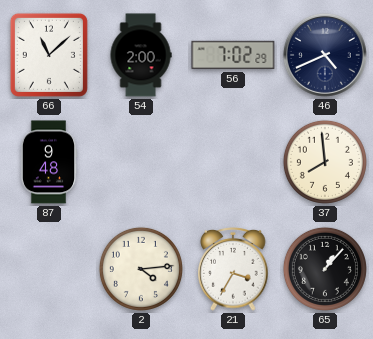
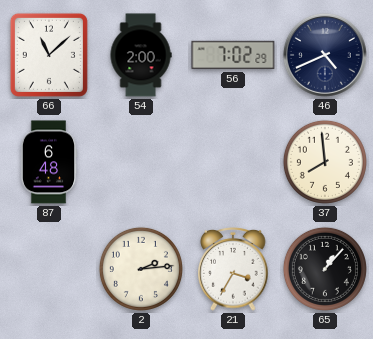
87: 9:48 -> 6:48
2: 4:14 -> 2:14
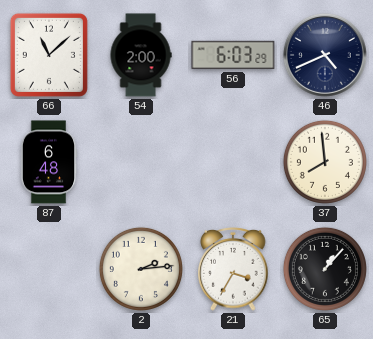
56: 7:02 -> 6:03
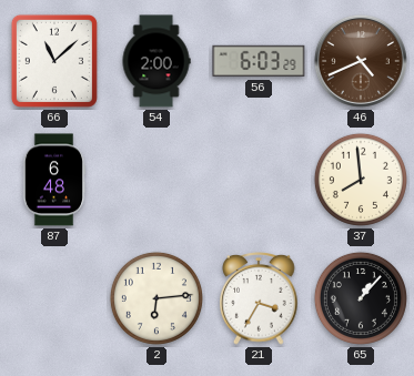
46 dial: navy -> brown
2: 2:14 -> 6:14
